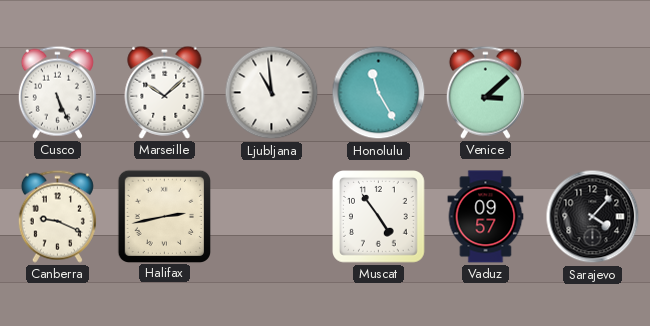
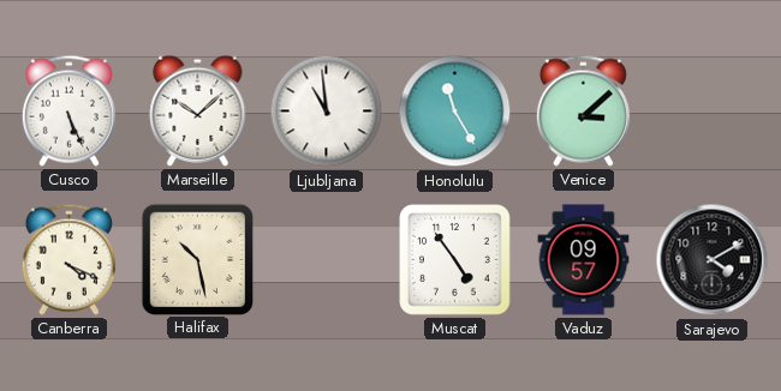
Canberra: 9:19 -> 4:19
Halifax: 2:43 -> 10:28
Sarajevo: 4:07 -> 4:10
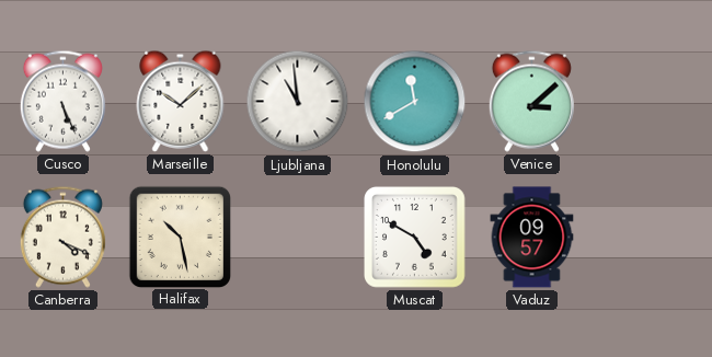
Honolulu: 11:25 -> 11:40
Muscat: 4:54 -> 4:50
Sarajevo: 4:10 -> none
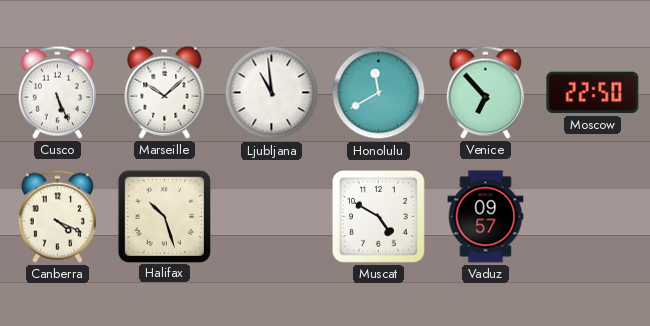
Venice: 3:08 -> 6:53
Moscow: none -> 22:50
Halifax: 10:28 -> 10:27
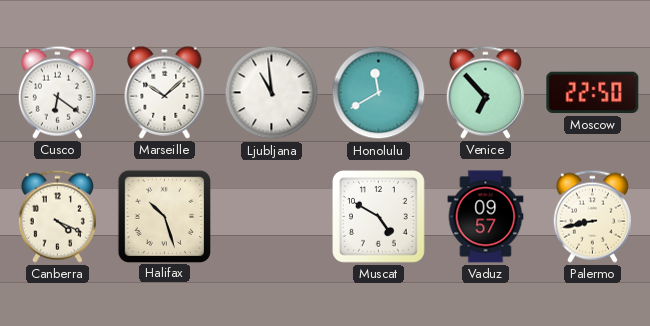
Cusco: 5:26 -> 6:21
Palermo: none -> 8:43
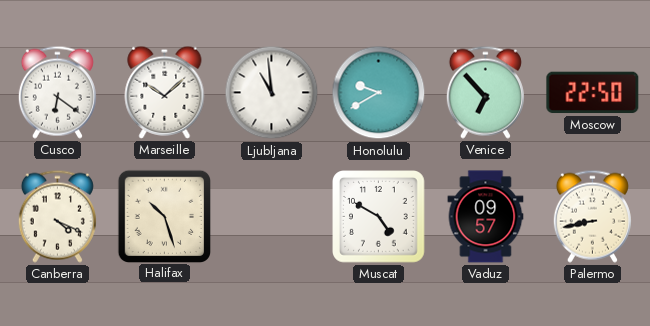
Honolulu: 11:40 -> 9:40
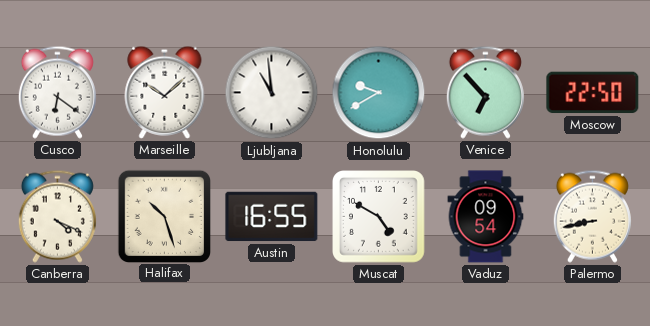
Austin: none -> 16:55
Vaduz: 09:57 -> 09:54
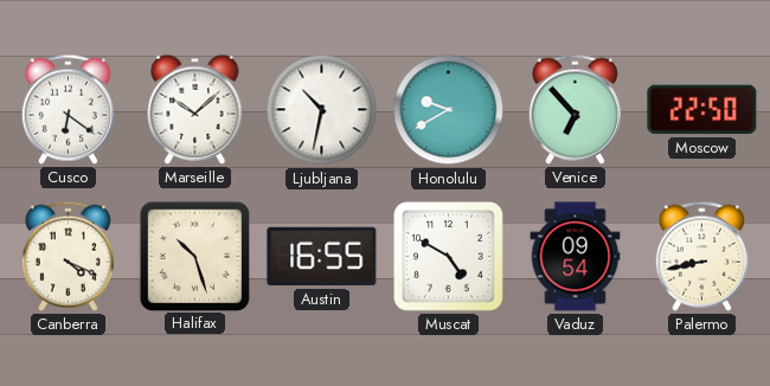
Ljubljana: 10:59 -> 10:32
